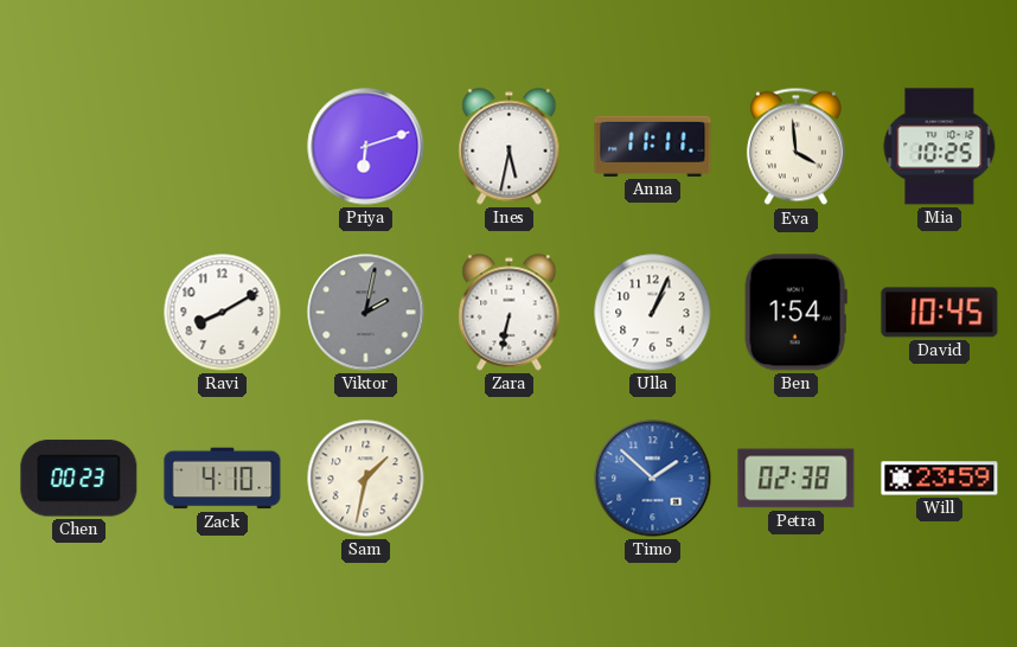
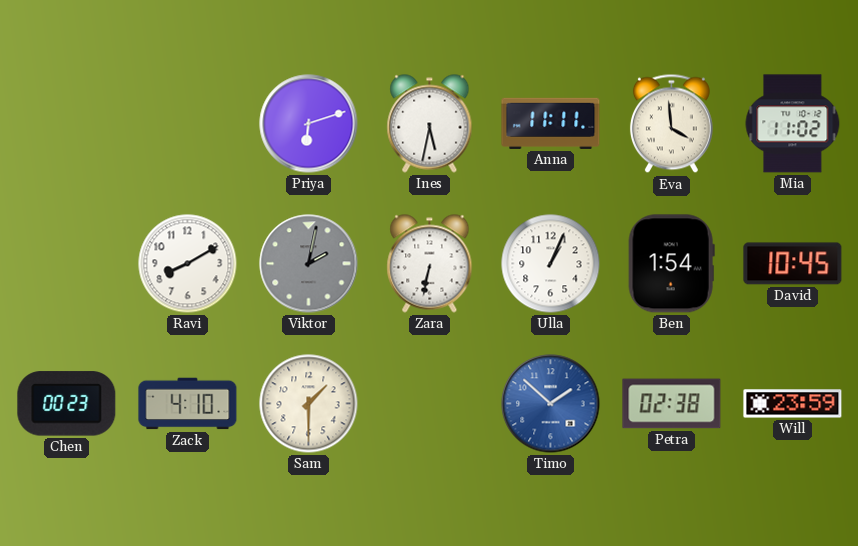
Mia: 10:25 -> 11:02
Sam: 1:32 -> 1:30
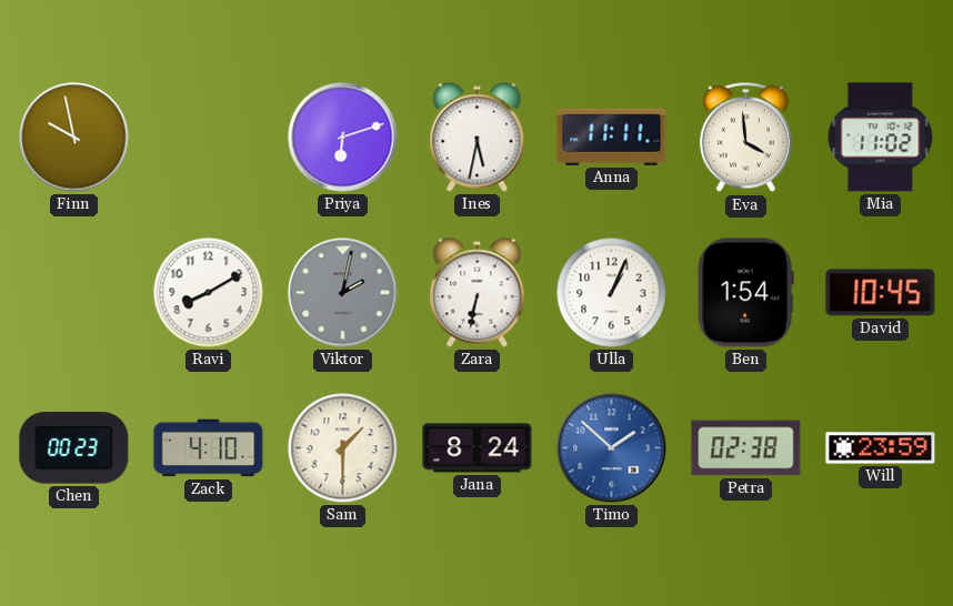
Finn: none -> 9:58
Jana: none -> 8:24
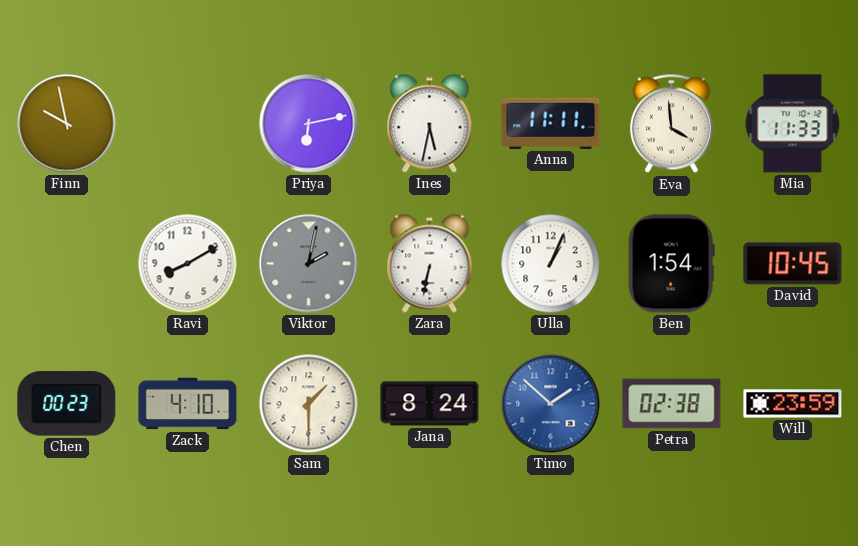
Priya: 6:12 -> 6:13
Mia: 11:02 -> 11:33
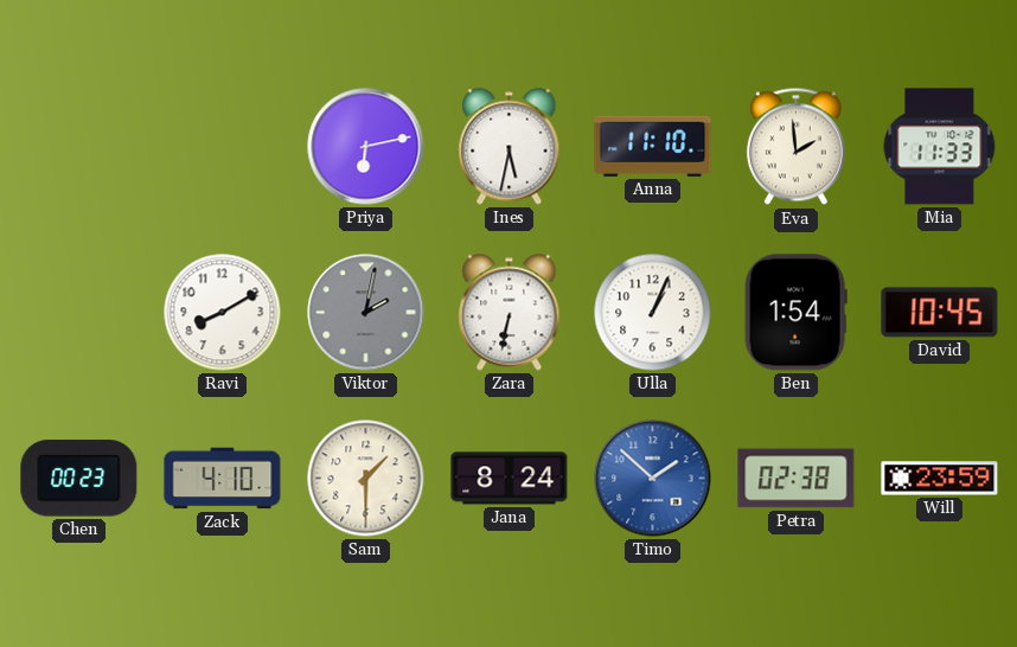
Finn: 9:58 -> none
Anna: 11:11 -> 11:10
Eva: 3:59 -> 1:59
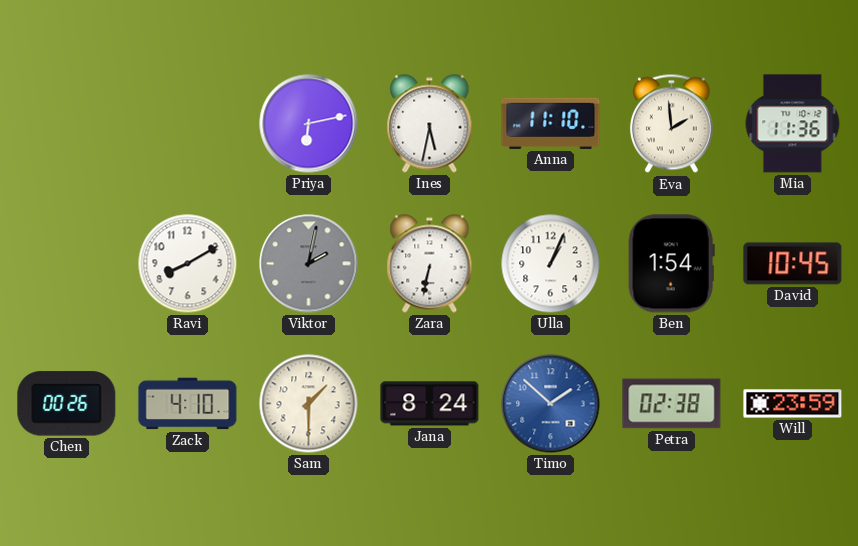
Mia: 11:33 -> 11:36
Chen: 00:23 -> 00:26
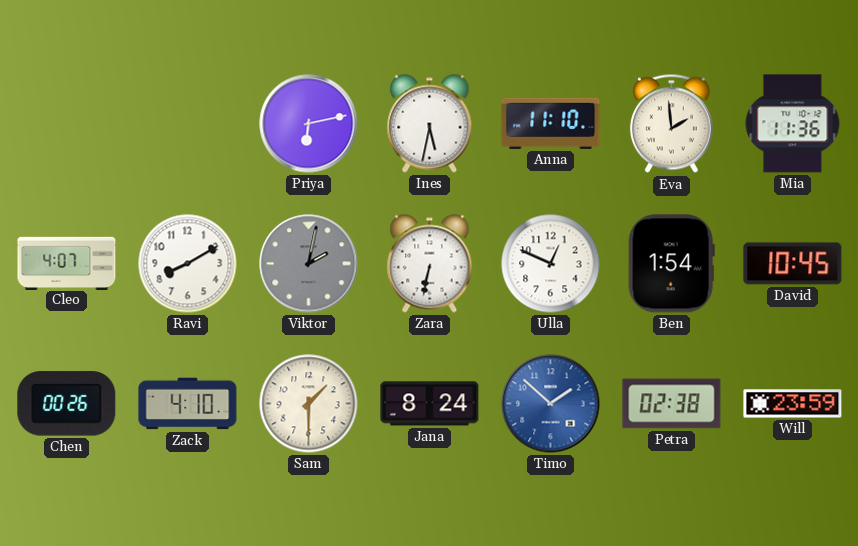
Cleo: none -> 4:07
Ulla: 1:04 -> 12:49
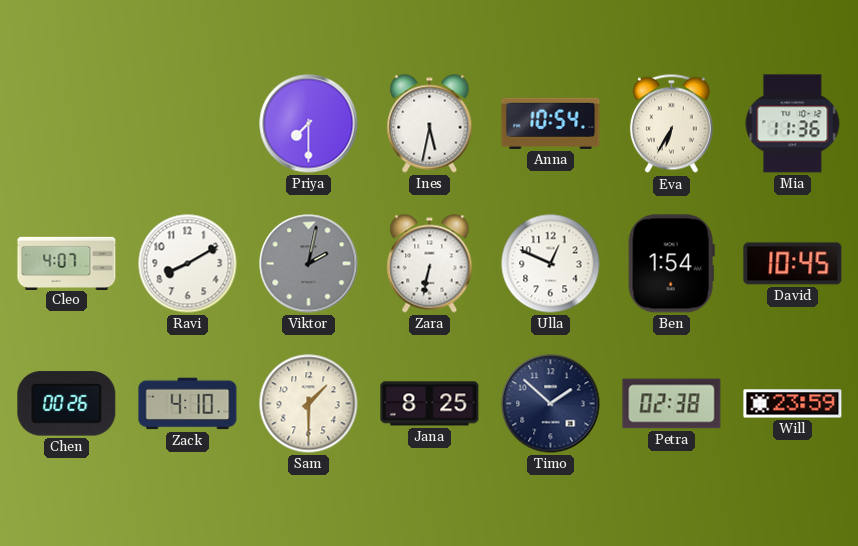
Priya: 6:13 -> 7:30
Anna: 11:10 -> 10:54
Eva: 1:59 -> 6:35
Jana: 8:24 -> 8:25
Timo dial: blue -> navy
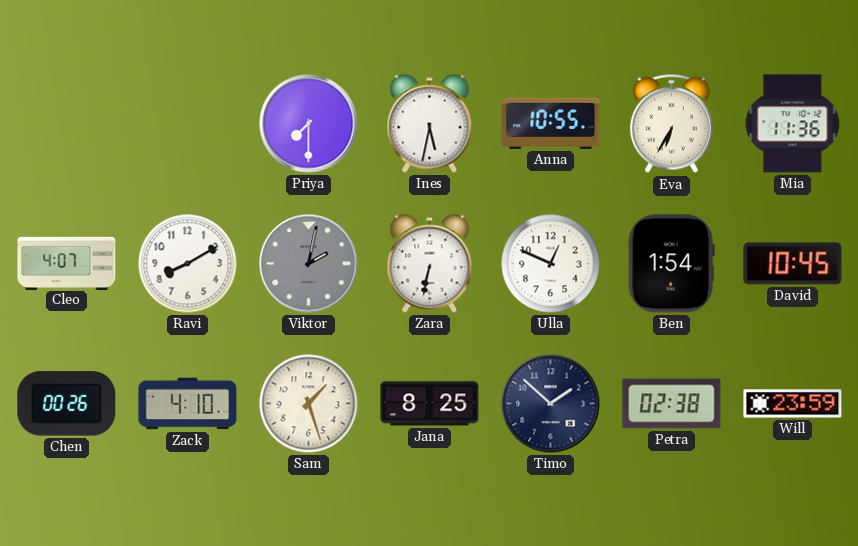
Anna: 10:54 -> 10:55
Sam: 1:30 -> 1:27
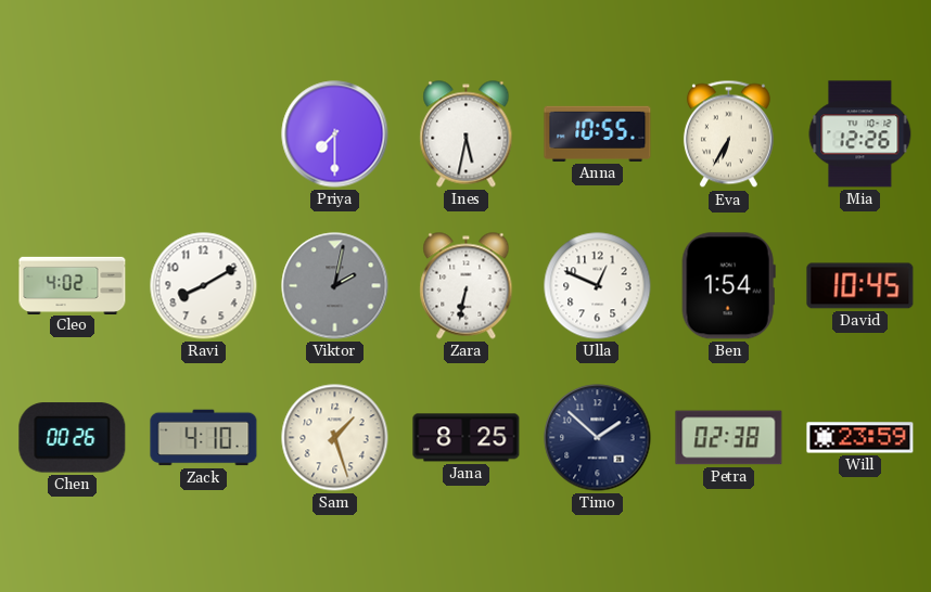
Mia: 11:36 -> 12:26
Cleo: 4:07 -> 4:02
